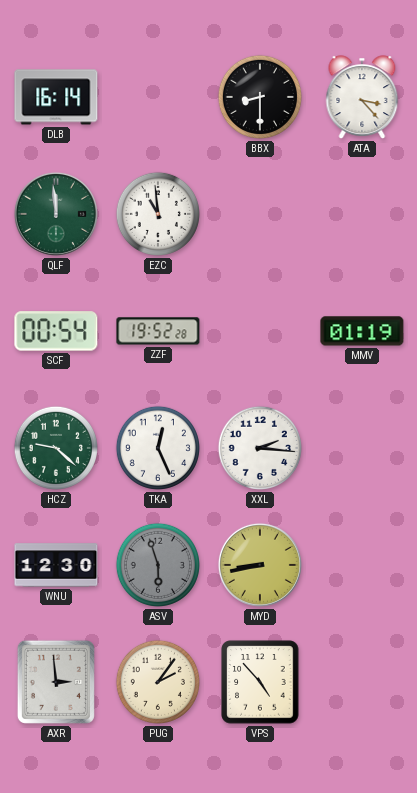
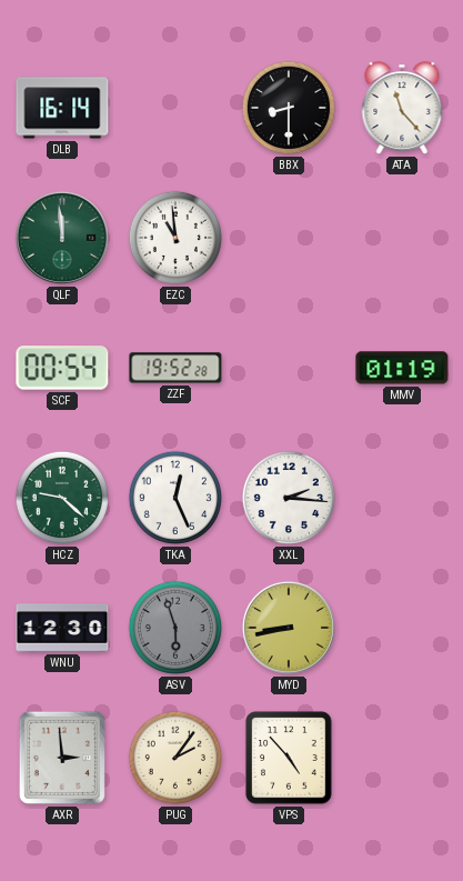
ATA: 3:23 -> 11:23
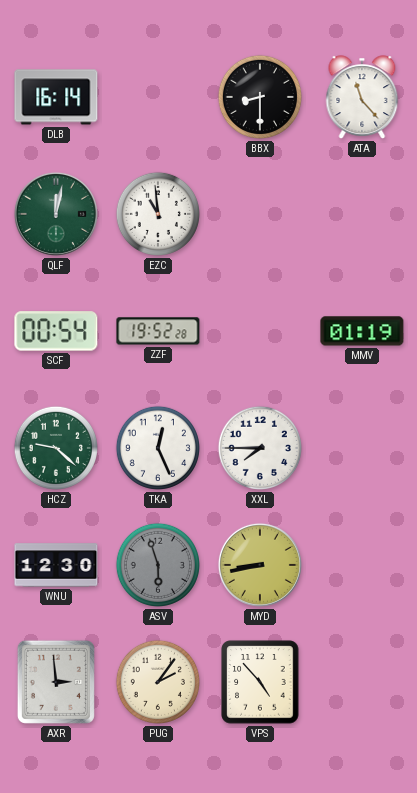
QLF: 11:59 -> 12:02
XXL: 2:16 -> 7:45
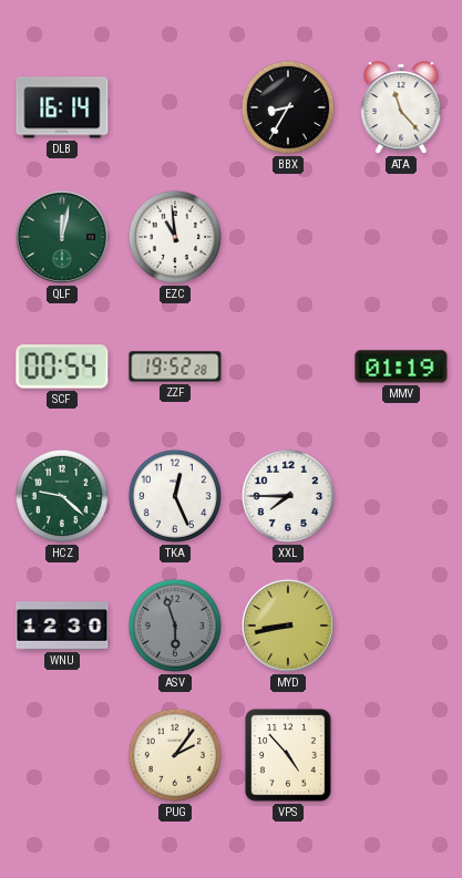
BBX: 8:30 -> 8:35
AXR: 2:59 -> none
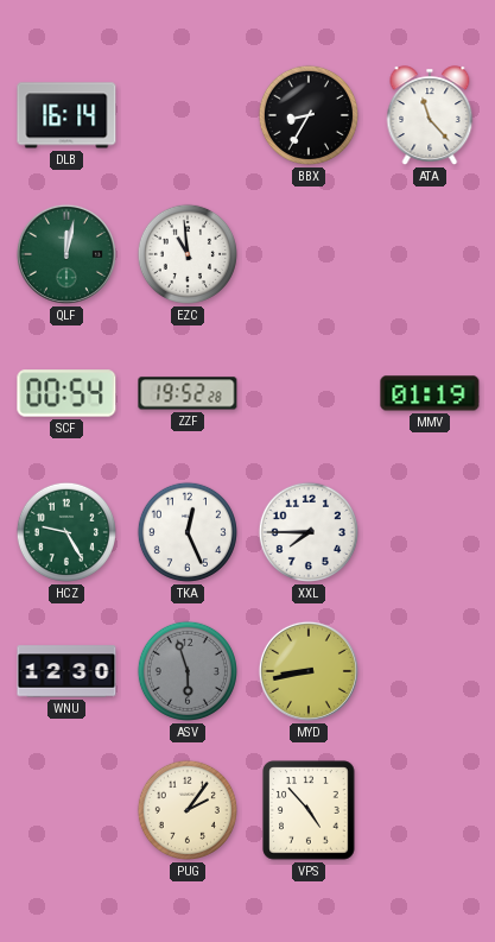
HCZ: 9:22 -> 9:25
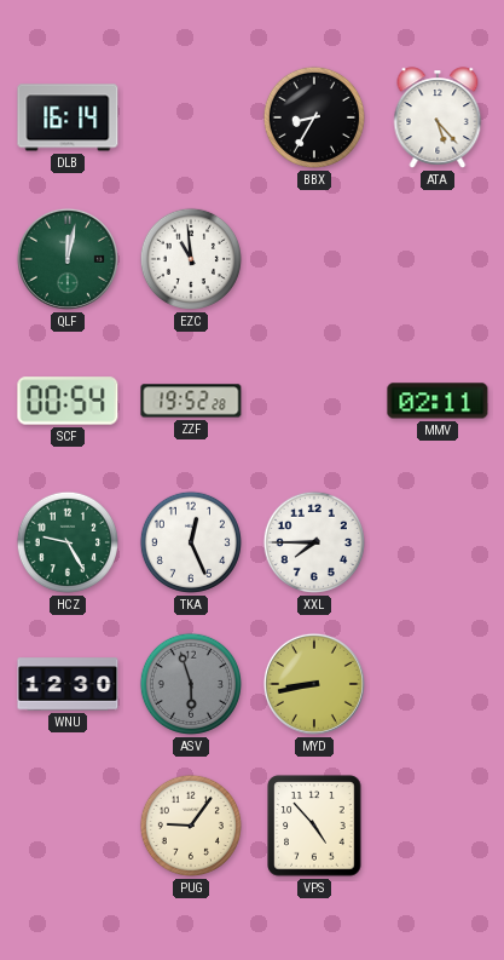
ATA: 11:23 -> 5:23
MMV: 01:19 -> 02:11
PUG: 2:06 -> 9:06
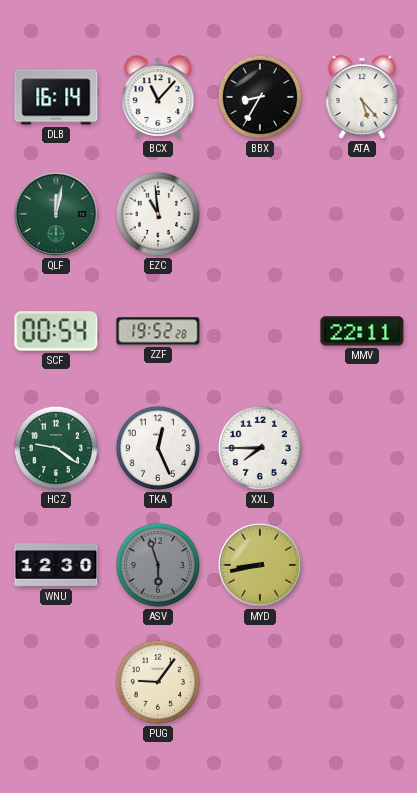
BCX: none -> 11:07
MMV: 02:11 -> 22:11
HCZ: 9:25 -> 9:21
VPS: 4:53 -> none
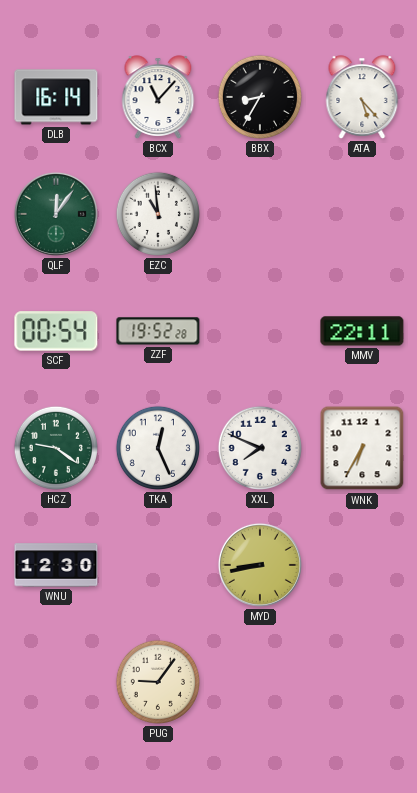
QLF: 12:02 -> 12:06
XXL: 7:45 -> 7:49
WNK: none -> 6:35
ASV: 5:57 -> none
